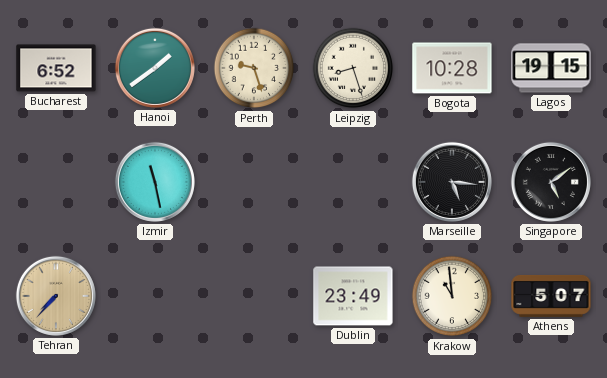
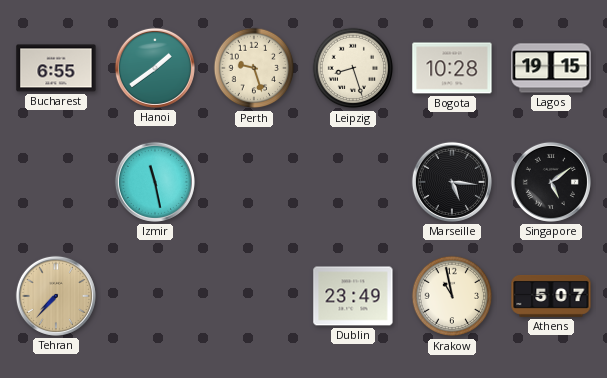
Bucharest: 6:52 -> 6:55
Krakow: 10:59 -> 10:58
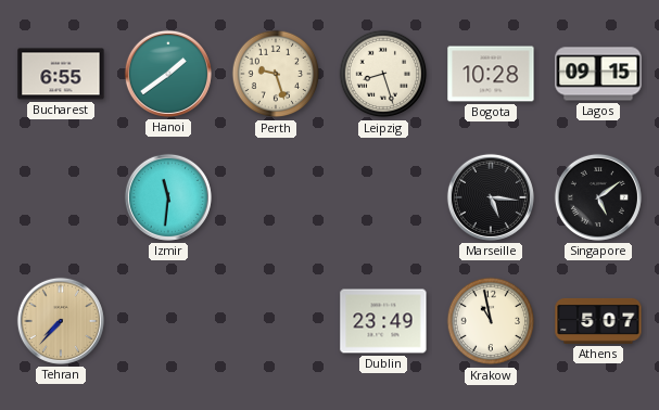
Lagos: 19:15 -> 09:15
Izmir: 11:28 -> 11:31
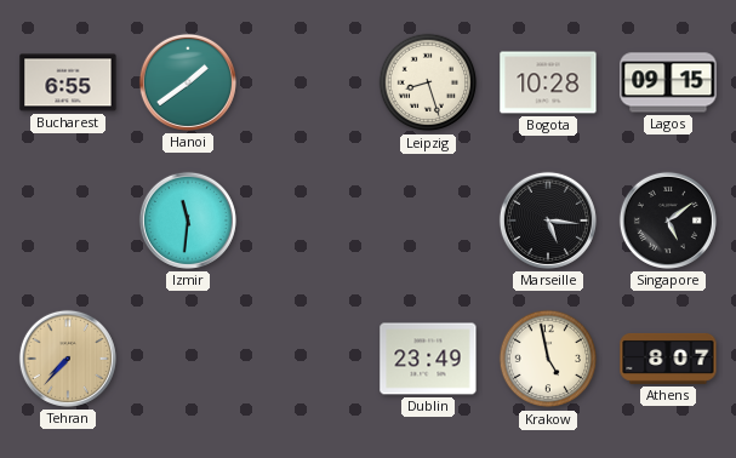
Perth: 9:27 -> none
Krakow: 10:58 -> 4:58
Athens: 5:07 -> 8:07
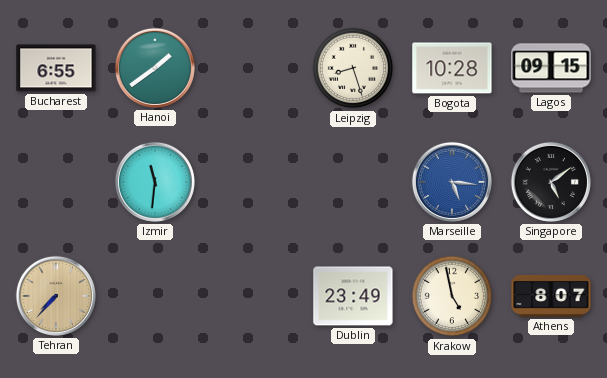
Marseille dial: black -> blue
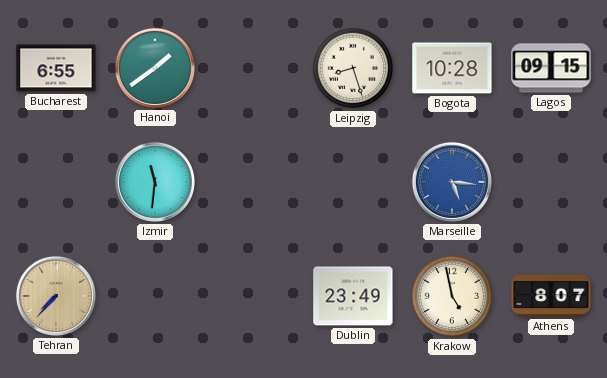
Singapore: 5:09 -> none
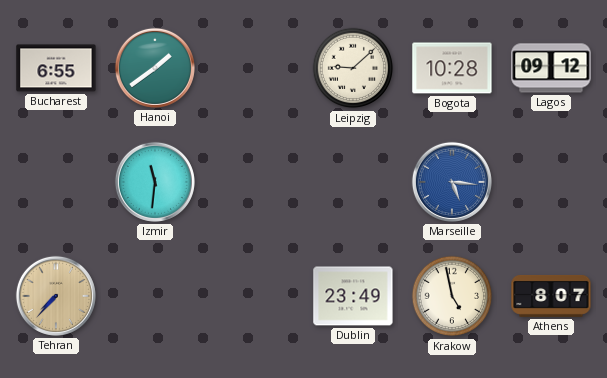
Leipzig: 8:27 -> 9:08
Lagos: 09:15 -> 09:12
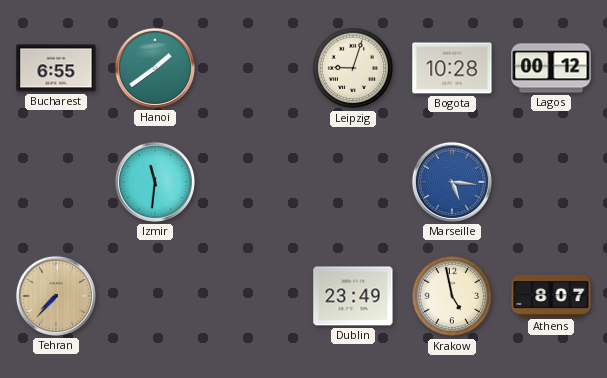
Leipzig: 9:08 -> 9:03
Lagos: 09:12 -> 00:12
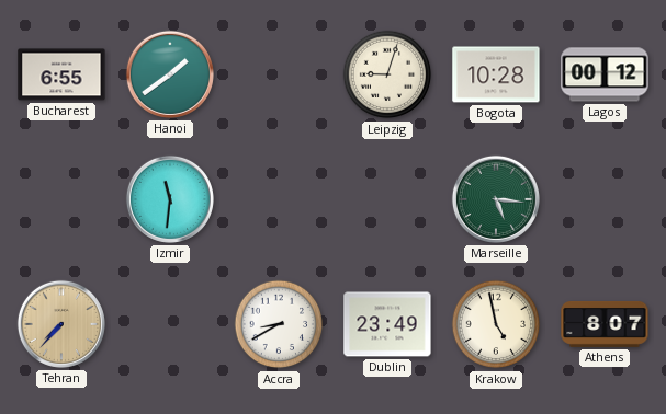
Marseille dial: blue -> green
Accra: none -> 8:40
